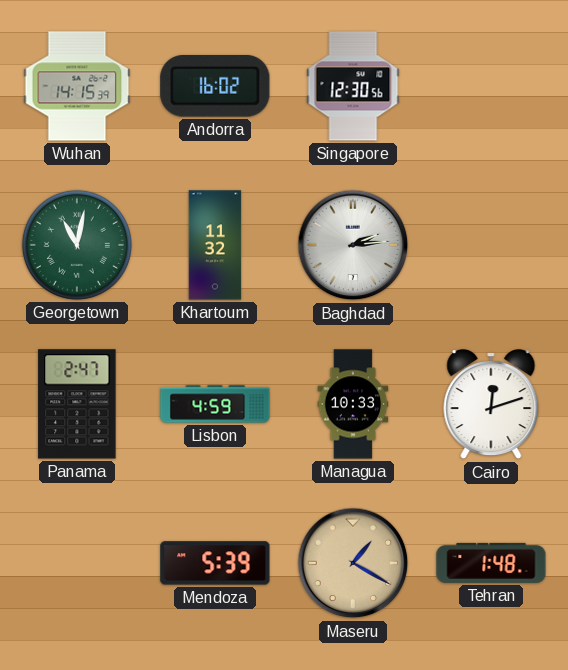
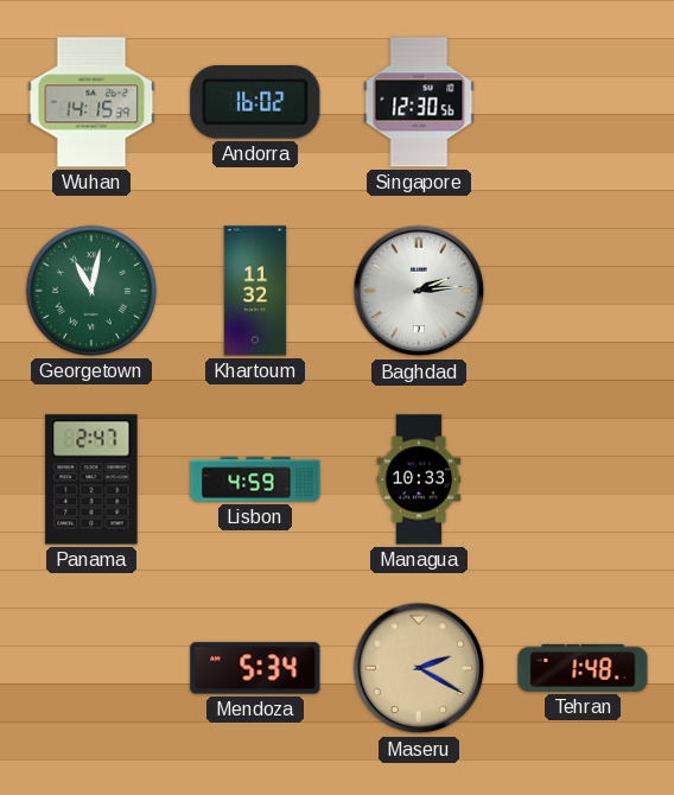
Cairo: 12:12 -> none
Mendoza: 5:39 -> 5:34
Maseru: 1:20 -> 2:20
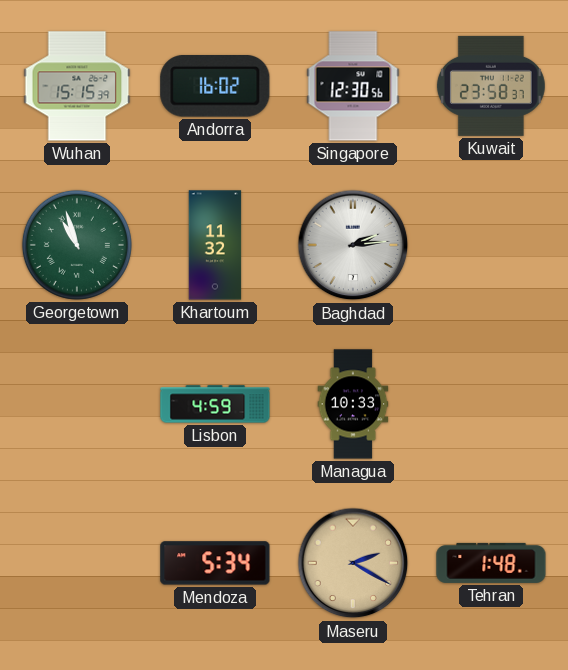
Wuhan: 14:15 -> 15:15
Kuwait: none -> 23:58
Georgetown: 11:02 -> 10:57
Panama: 2:47 -> none
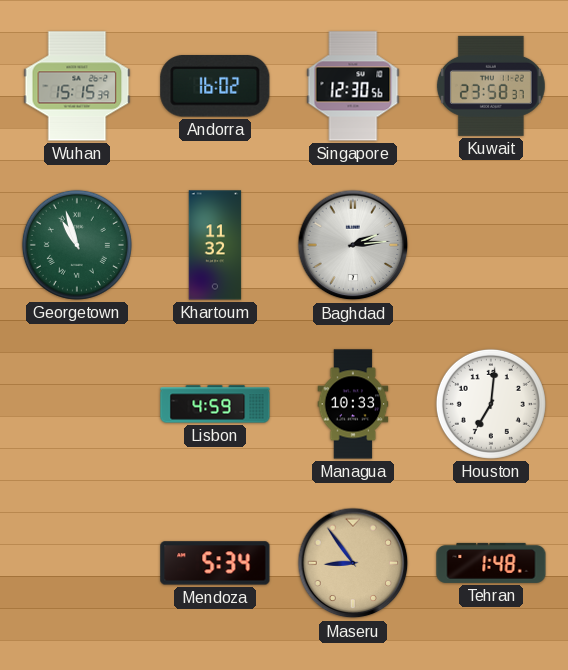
Houston: none -> 7:01
Maseru: 2:20 -> 8:54
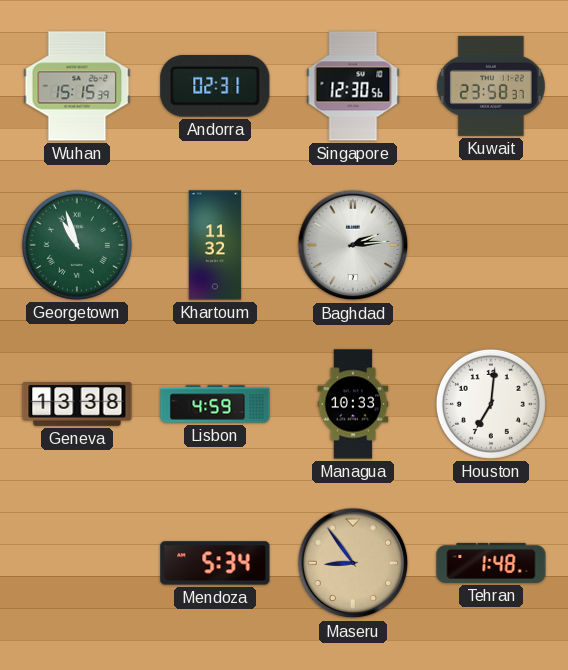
Andorra: 16:02 -> 02:31
Geneva: none -> 13:38
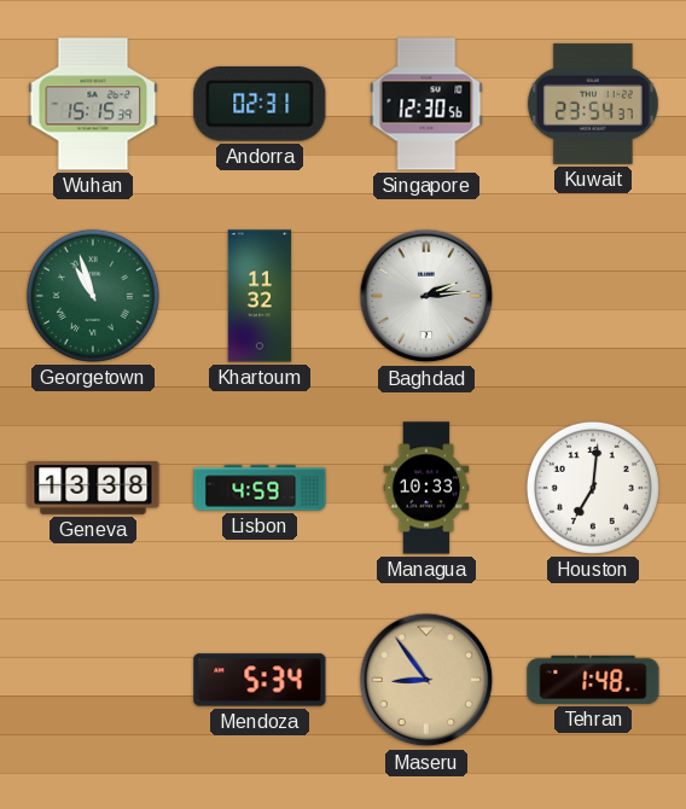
Kuwait: 23:58 -> 23:54
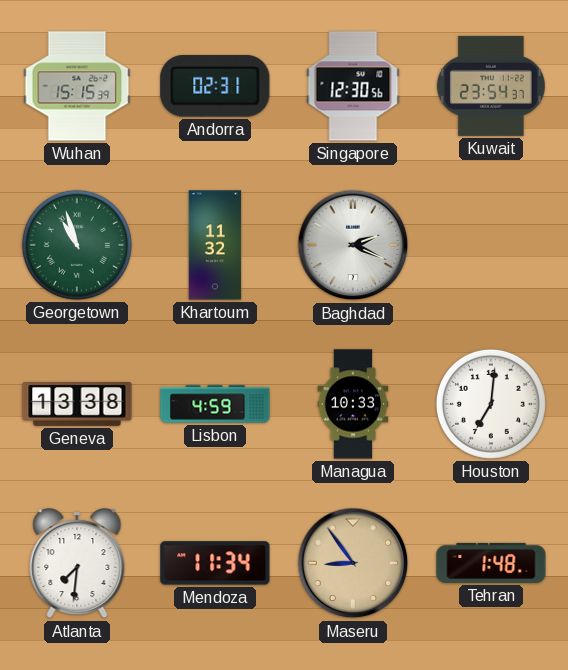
Baghdad: 2:14 -> 2:19
Atlanta: none -> 7:31
Mendoza: 5:34 -> 11:34
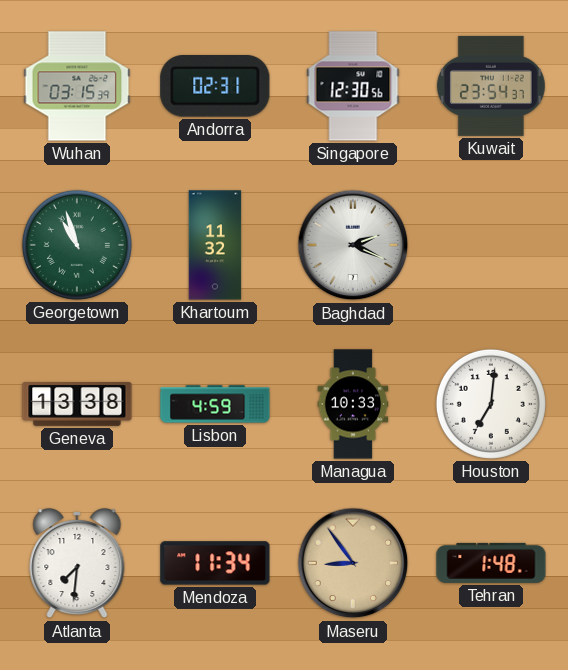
Wuhan: 15:15 -> 03:15
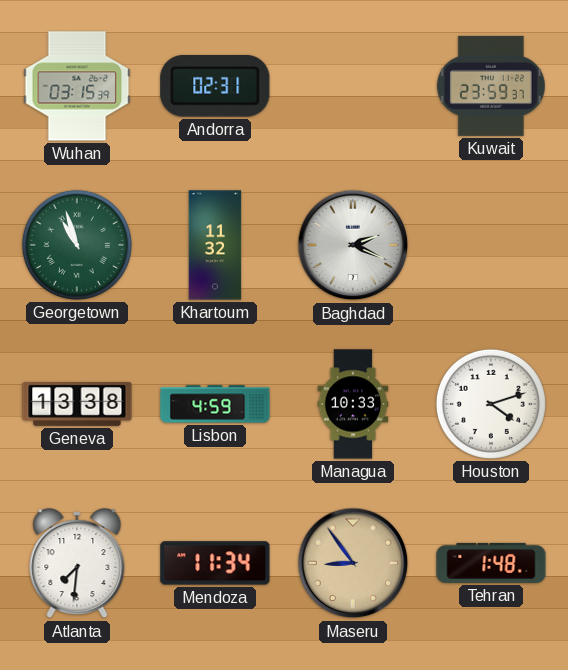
Singapore: 12:30 -> none
Kuwait: 23:54 -> 23:59
Houston: 7:01 -> 4:12
